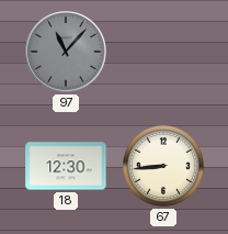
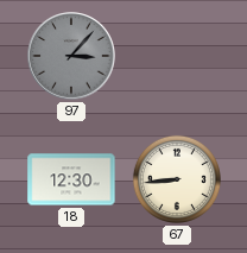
97: 11:07 -> 3:07
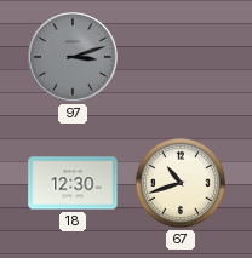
97: 3:07 -> 3:12
67: 8:44 -> 10:42
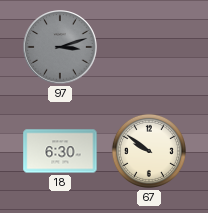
18: 12:30 -> 6:30
67: 10:42 -> 9:51
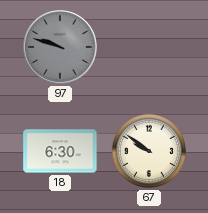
97: 3:12 -> 9:48
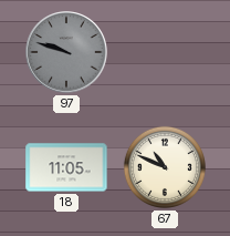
18: 6:30 -> 11:05
67: 9:51 -> 10:49
